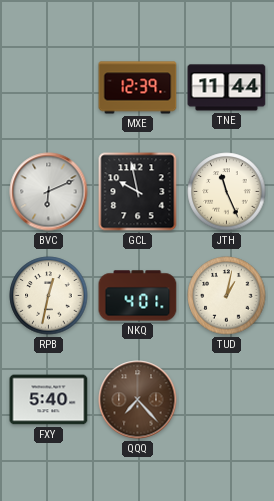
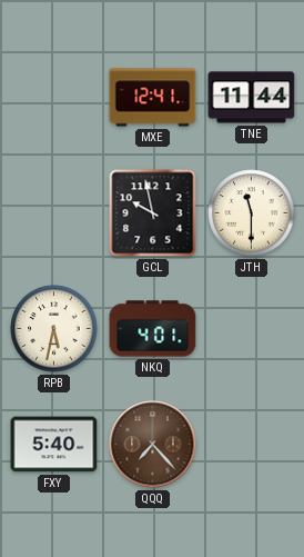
MXE: 12:39 -> 12:41
BVC: 6:11 -> none
JTH: 11:26 -> 11:30
RPB: 12:32 -> 5:32
TUD: 1:02 -> none
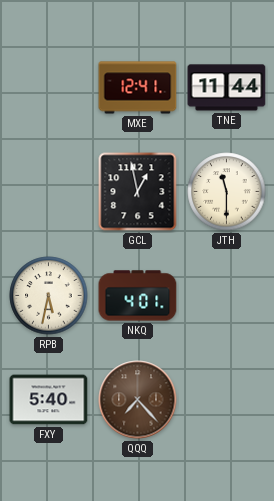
GCL: 9:58 -> 12:58
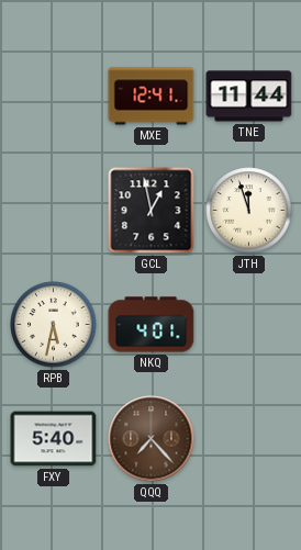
JTH: 11:30 -> 11:57
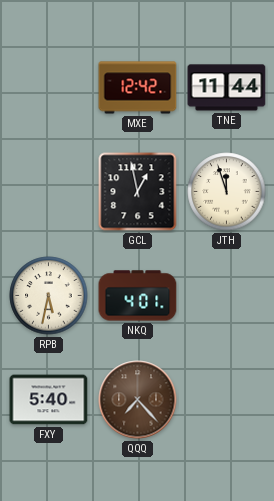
MXE: 12:41 -> 12:42
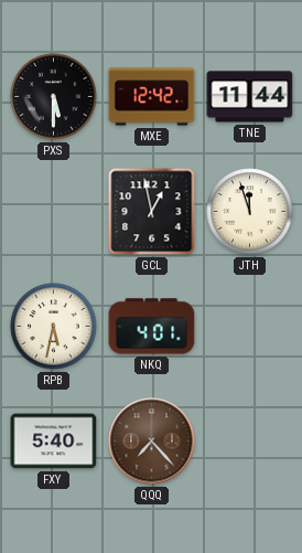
PXS: none -> 5:30
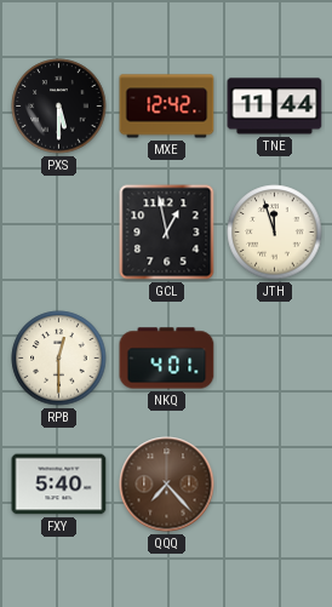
RPB: 5:32 -> 12:30
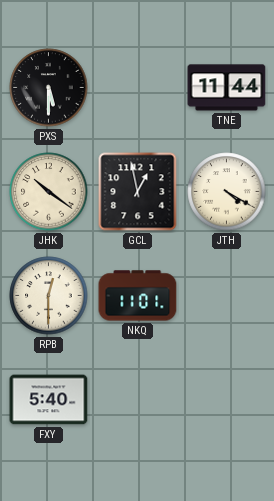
MXE: 12:42 -> none
JHK: none -> 10:21
JTH: 11:57 -> 4:20
NKQ: 4:01 -> 11:01
QQQ: 7:23 -> none
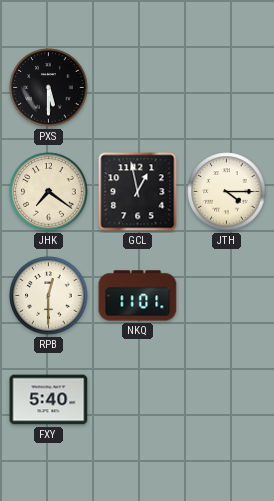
TNE: 11:44 -> none
JHK: 10:21 -> 7:21
JTH: 4:20 -> 4:15
